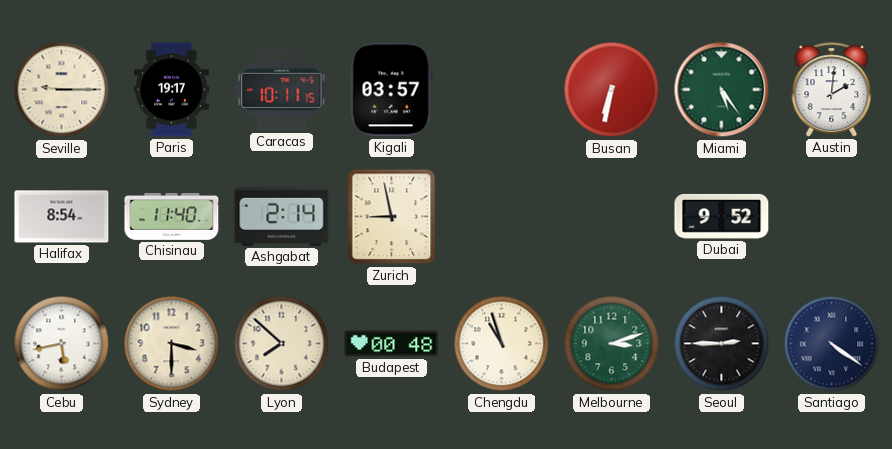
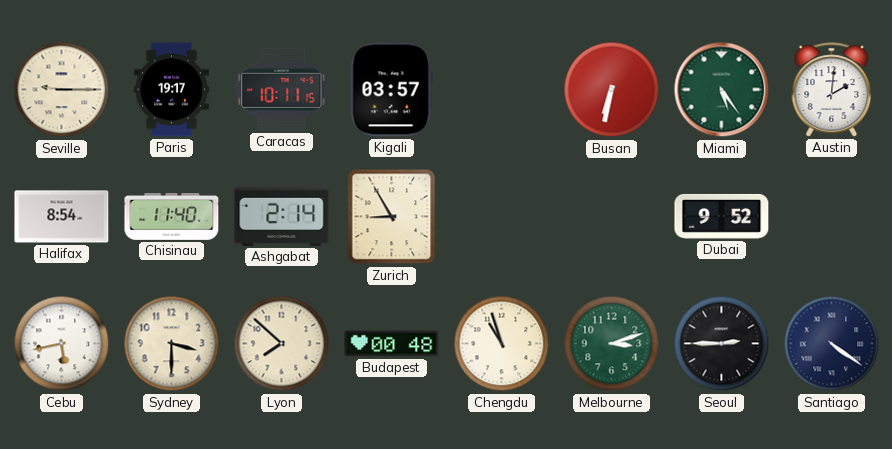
Zurich: 8:58 -> 8:55
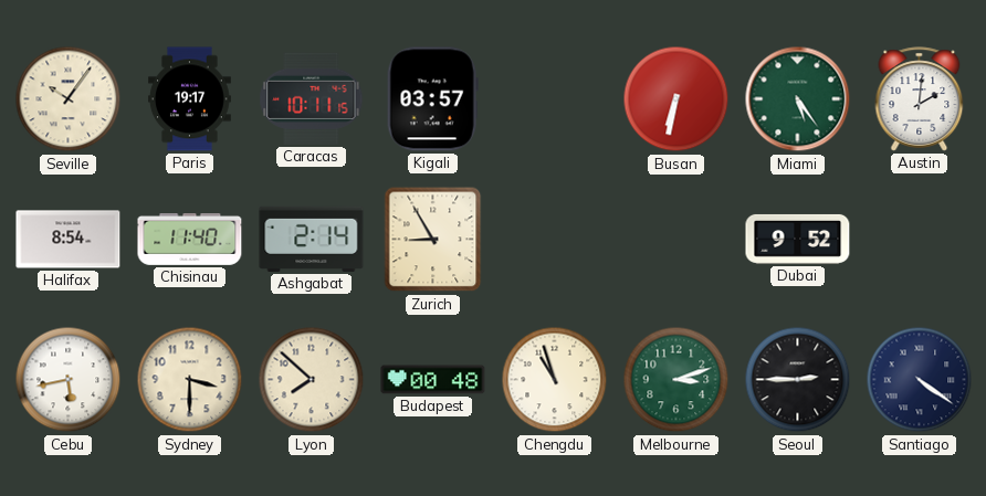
Seville: 9:15 -> 10:06
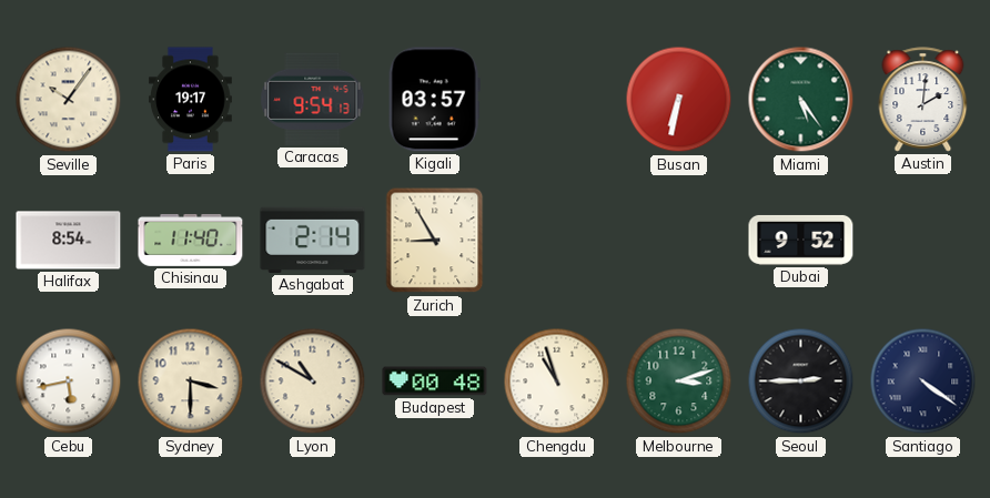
Caracas: 10:11 -> 9:54
Lyon: 7:52 -> 10:50
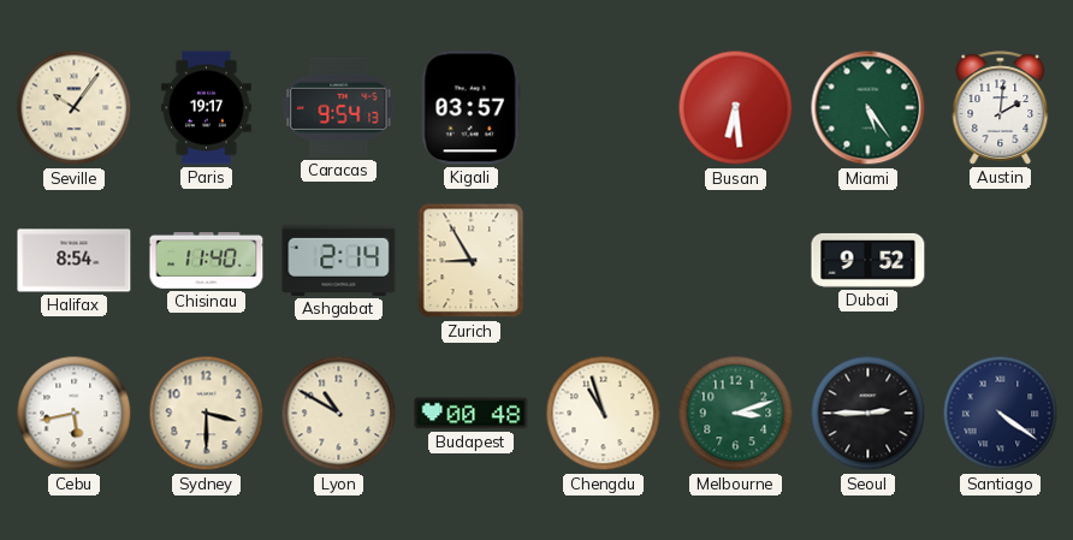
Busan: 6:32 -> 6:29
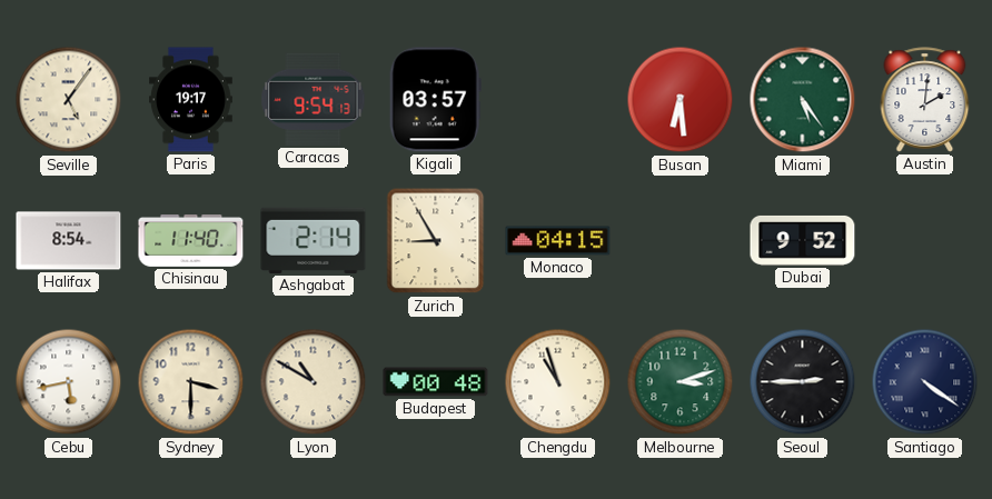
Seville: 10:06 -> 5:06
Monaco: none -> 04:15
